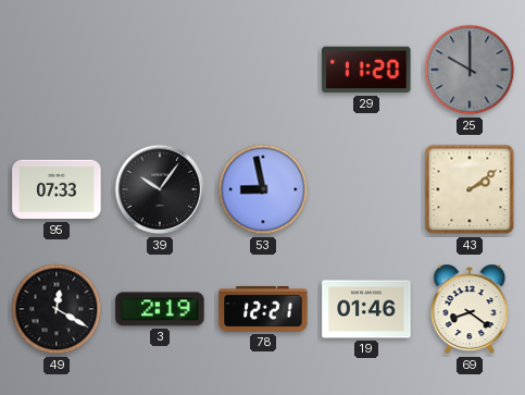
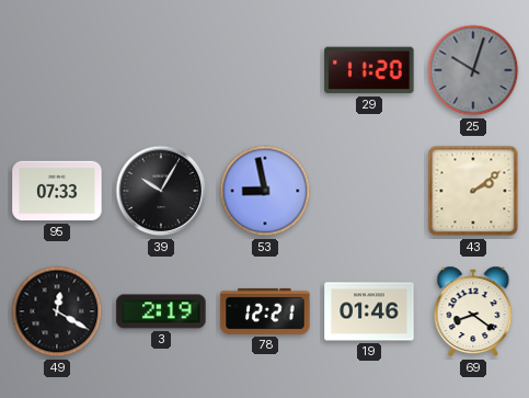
25: 10:00 -> 10:03
39: 10:06 -> 10:05
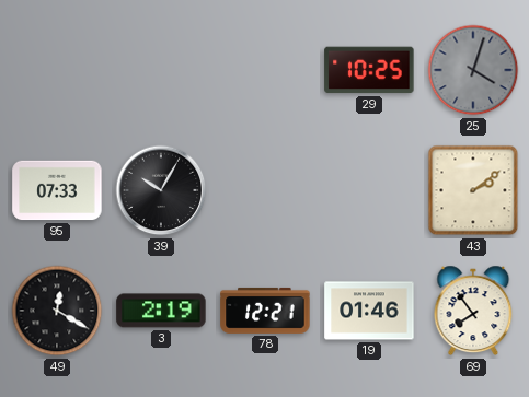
29: 11:20 -> 10:25
25: 10:03 -> 4:03
53: 8:58 -> none
69: 8:21 -> 7:54
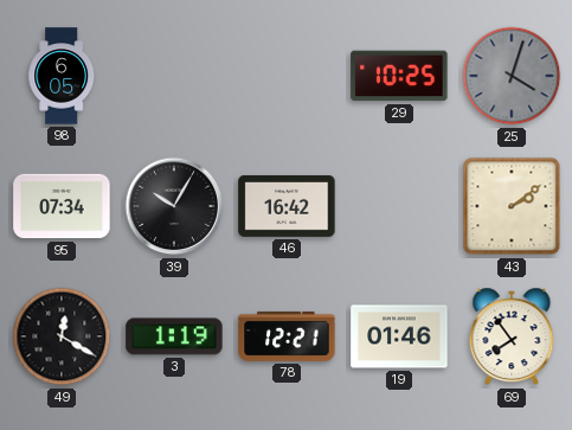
98: none -> 6:05
95: 07:33 -> 07:34
46: none -> 16:42
3: 2:19 -> 1:19
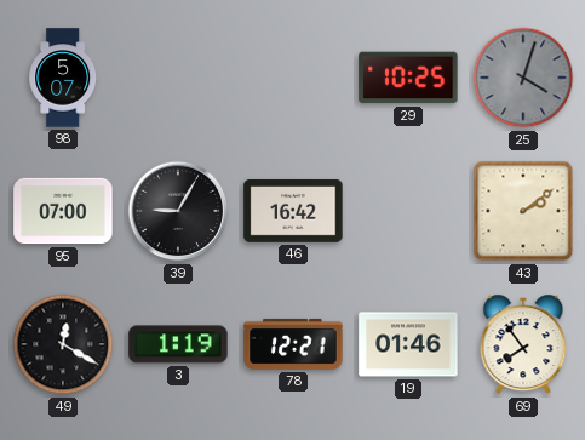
98: 6:05 -> 5:07
95: 07:34 -> 07:00
39: 10:05 -> 9:05
